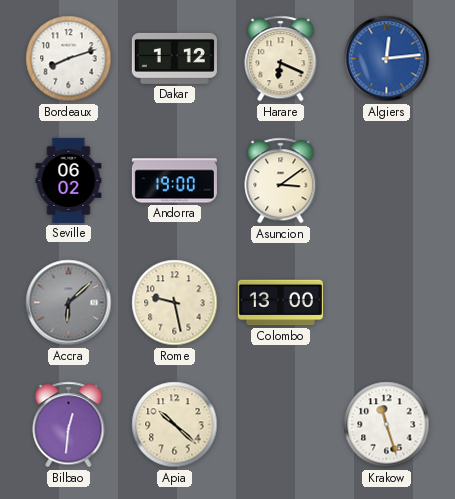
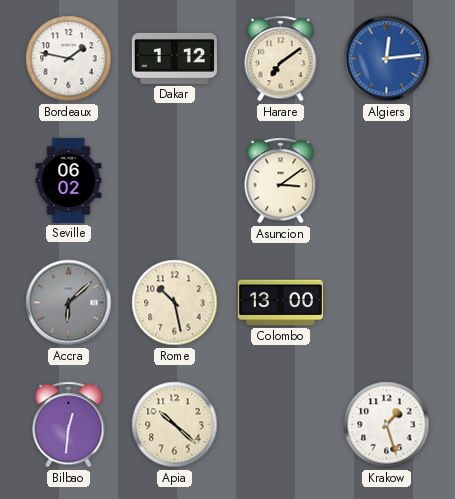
Bordeaux: 8:12 -> 1:47
Harare: 6:19 -> 7:09
Andorra: 19:00 -> none
Rome: 9:28 -> 10:28
Krakow: 11:27 -> 1:27
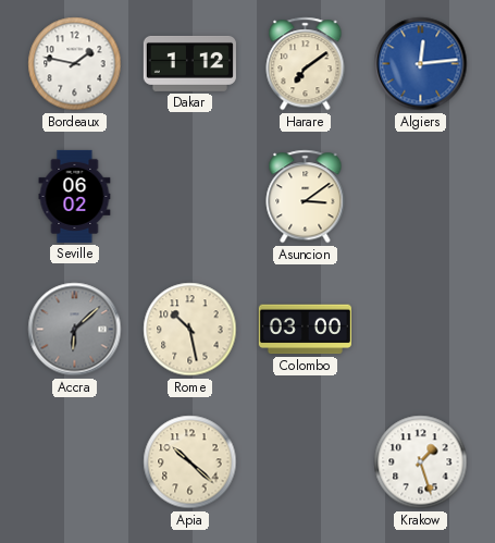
Colombo: 13:00 -> 03:00
Bilbao: 12:31 -> none
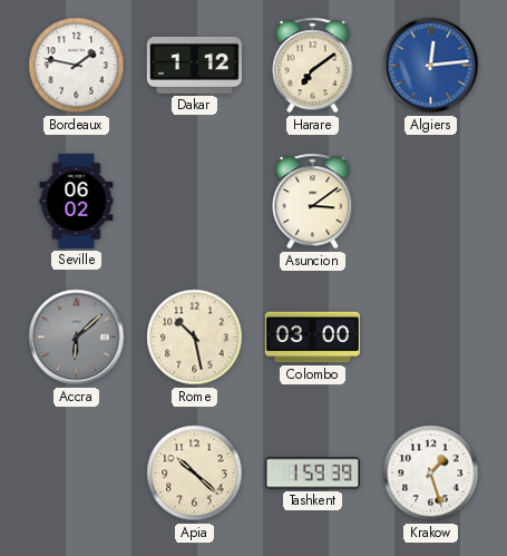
Tashkent: none -> 1:59
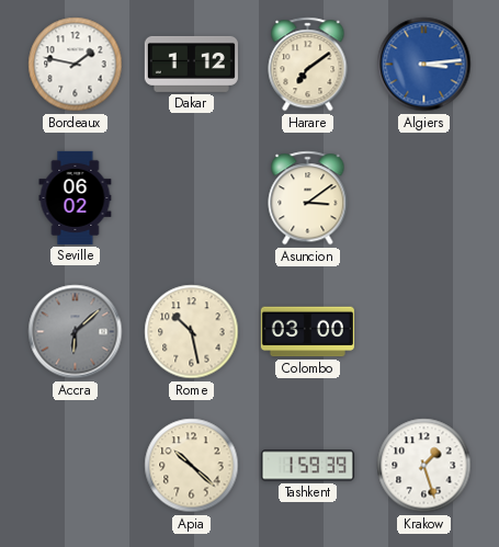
Algiers: 12:14 -> 3:14
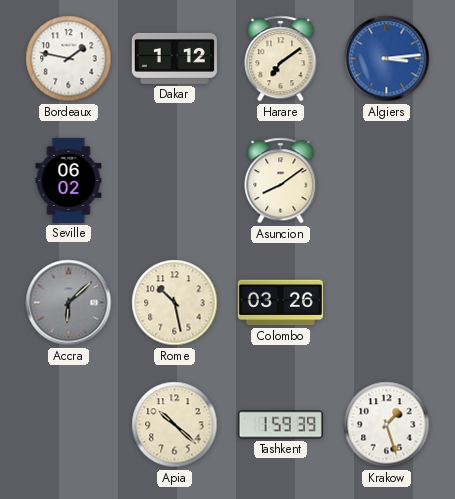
Asuncion: 3:09 -> 8:09
Colombo: 03:00 -> 03:26
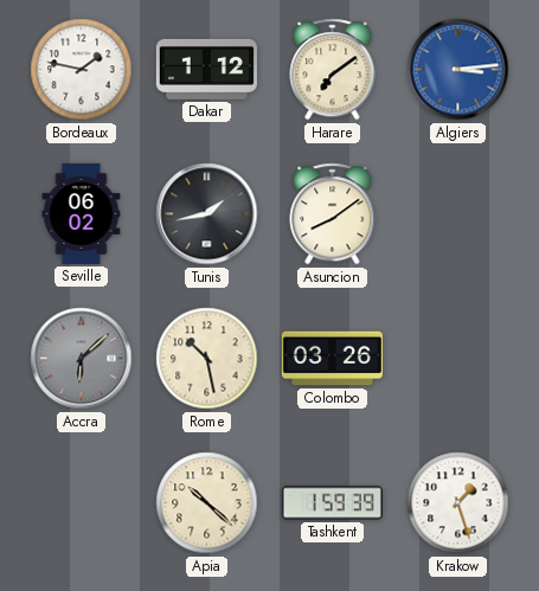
Tunis: none -> 1:43
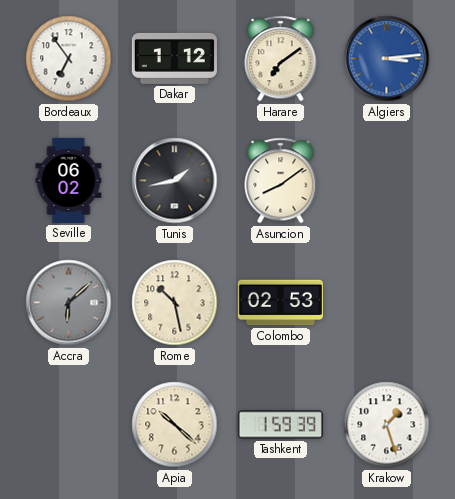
Bordeaux: 1:47 -> 6:54
Colombo: 03:26 -> 02:53
